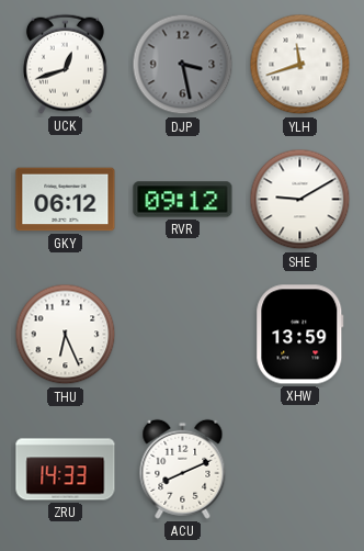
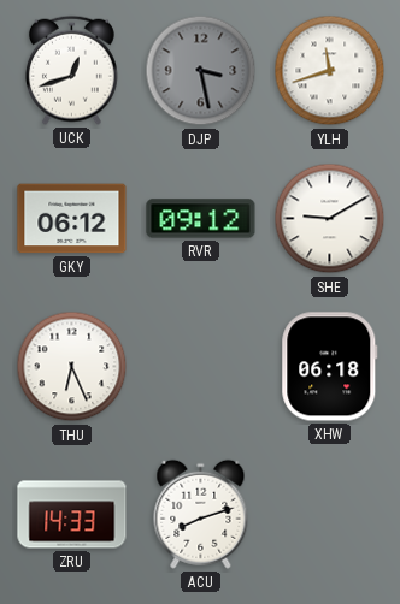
XHW: 13:59 -> 06:18
ACU: 8:11 -> 8:12
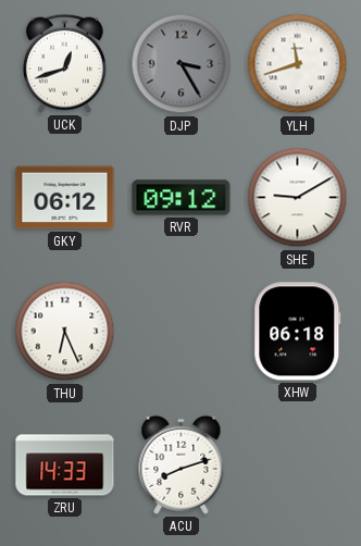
DJP: 3:28 -> 3:25
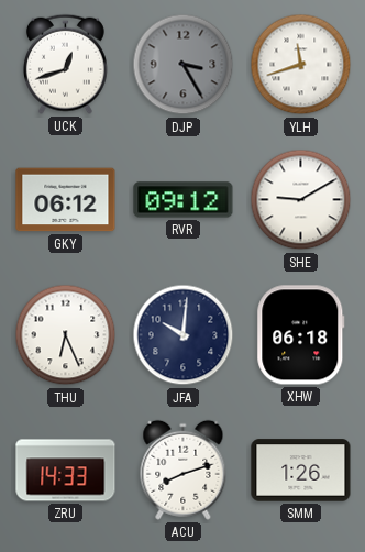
JFA: none -> 10:01
SMM: none -> 1:26
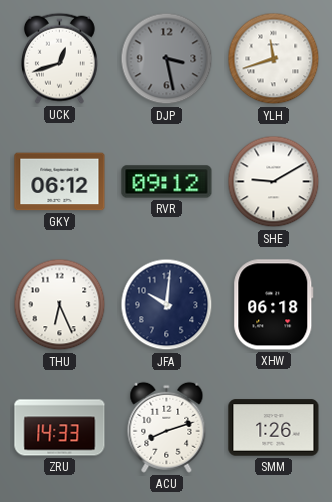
DJP: 3:25 -> 3:28
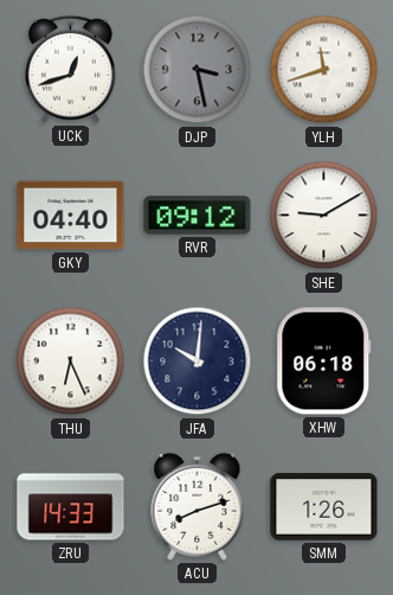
GKY: 06:12 -> 04:40
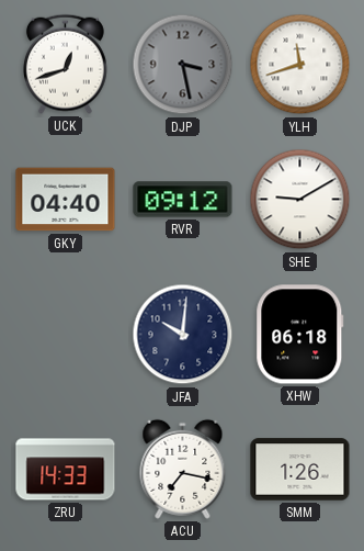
THU: 6:26 -> none
ACU: 8:12 -> 7:17
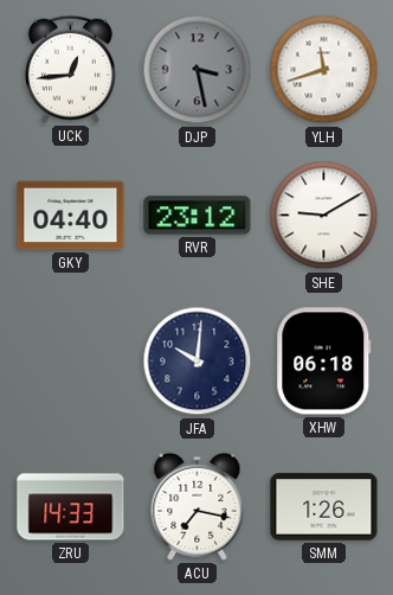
UCK: 12:42 -> 12:44
RVR: 09:12 -> 23:12
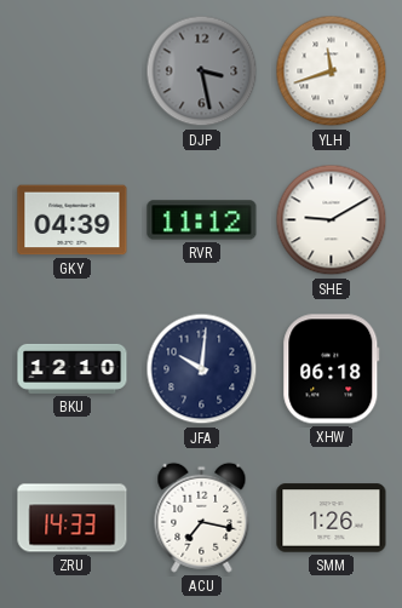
UCK: 12:44 -> none
GKY: 04:40 -> 04:39
RVR: 23:12 -> 11:12
BKU: none -> 12:10
